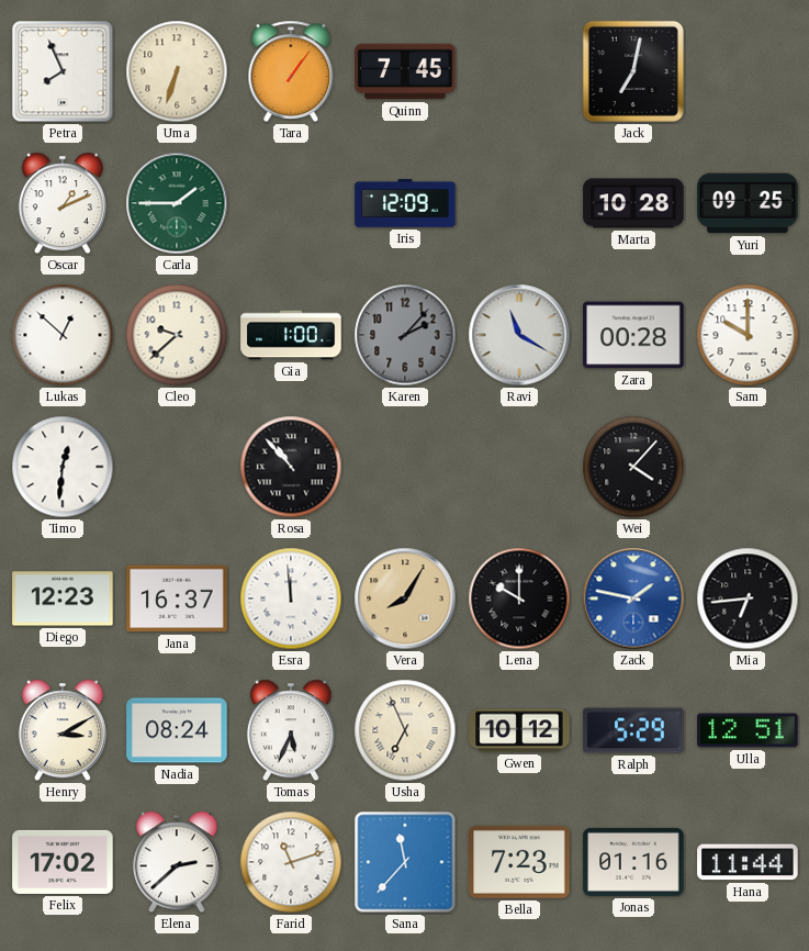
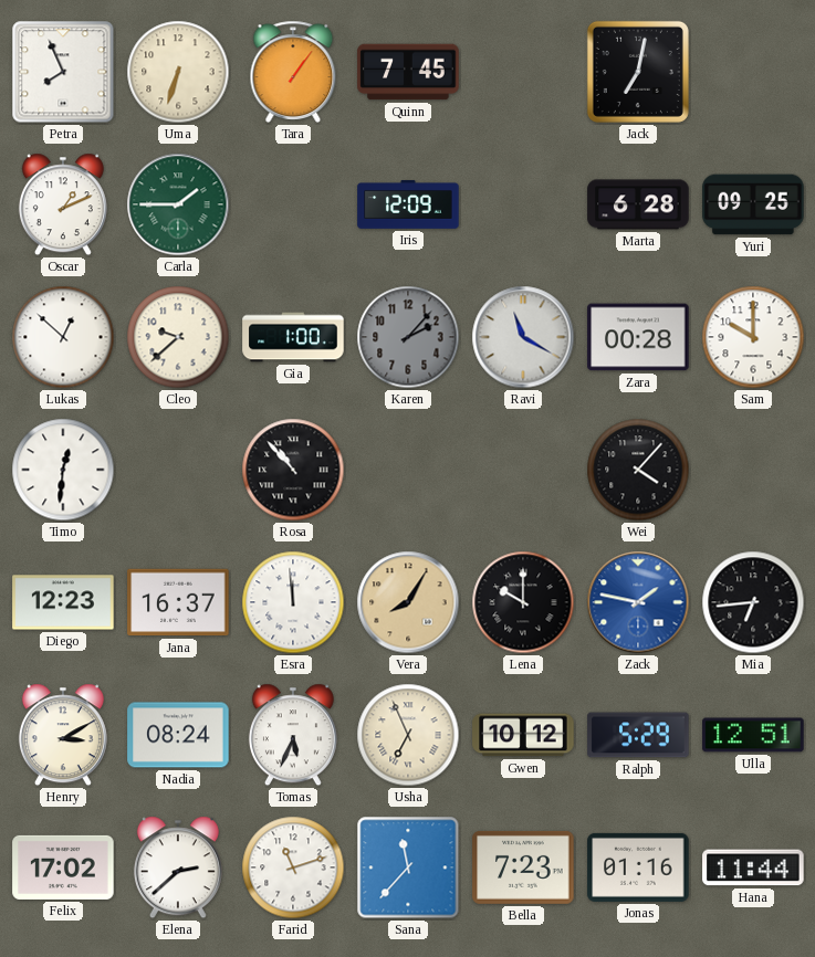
Marta: 10:28 -> 6:28
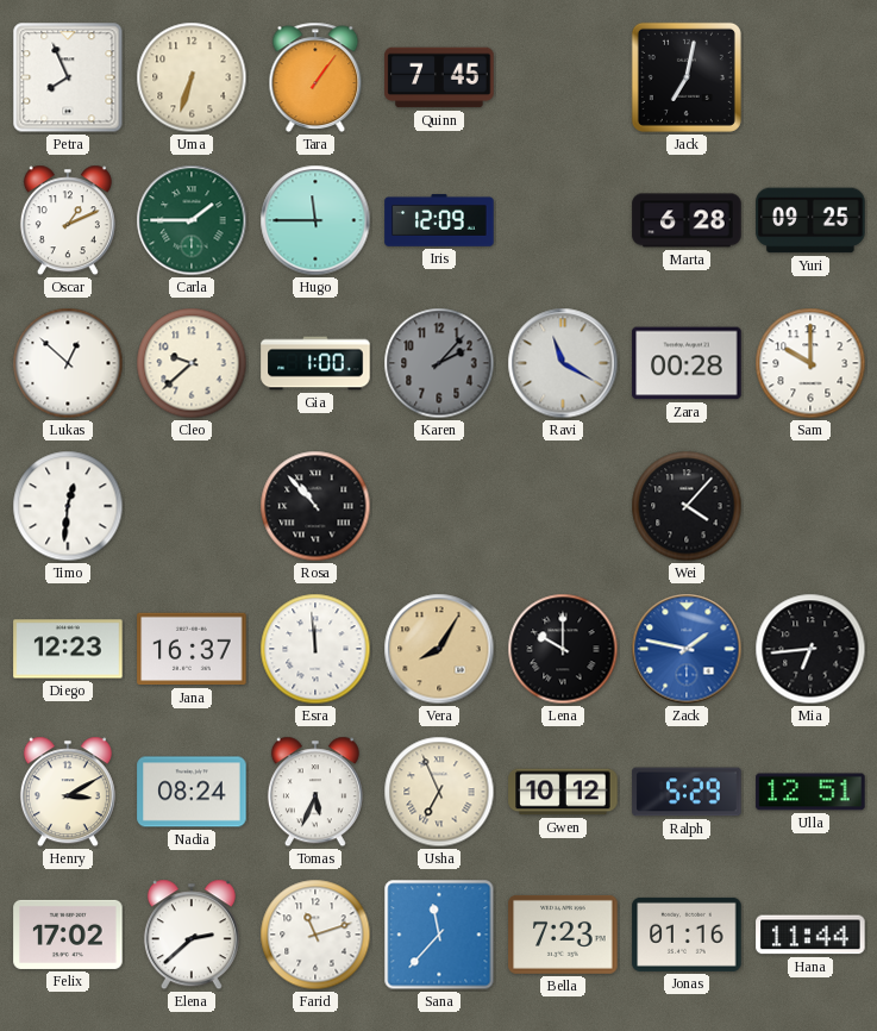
Hugo: none -> 11:45
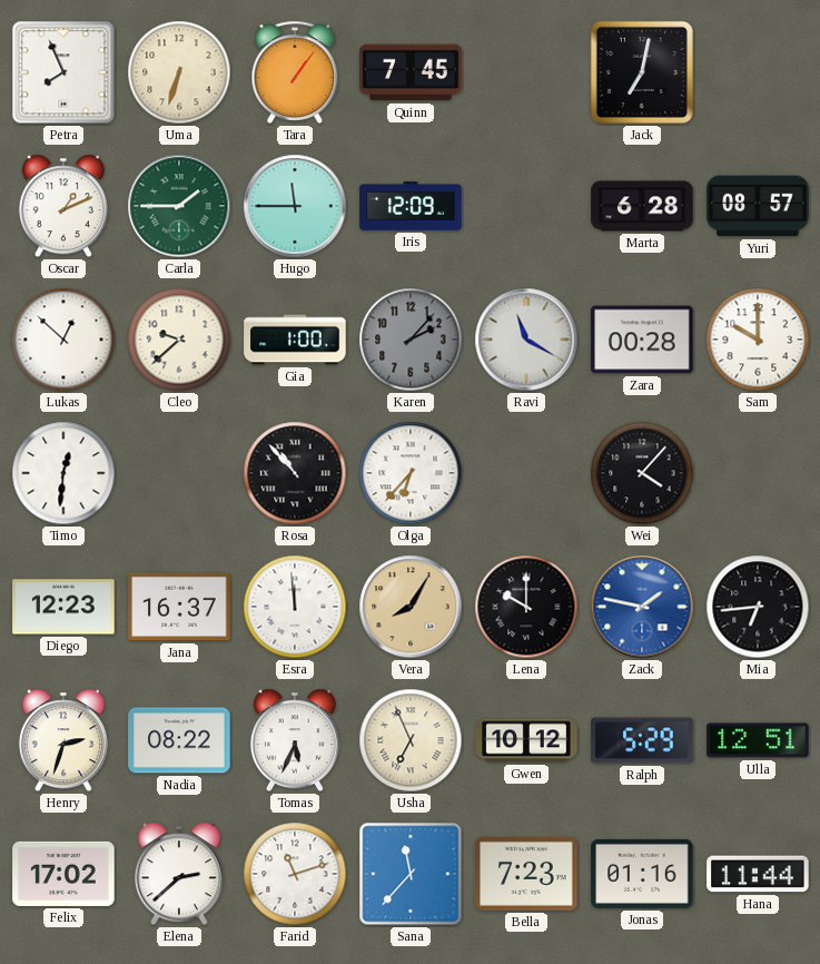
Yuri: 09:25 -> 08:57
Olga: none -> 6:37
Henry: 3:10 -> 2:33
Nadia: 08:24 -> 08:22
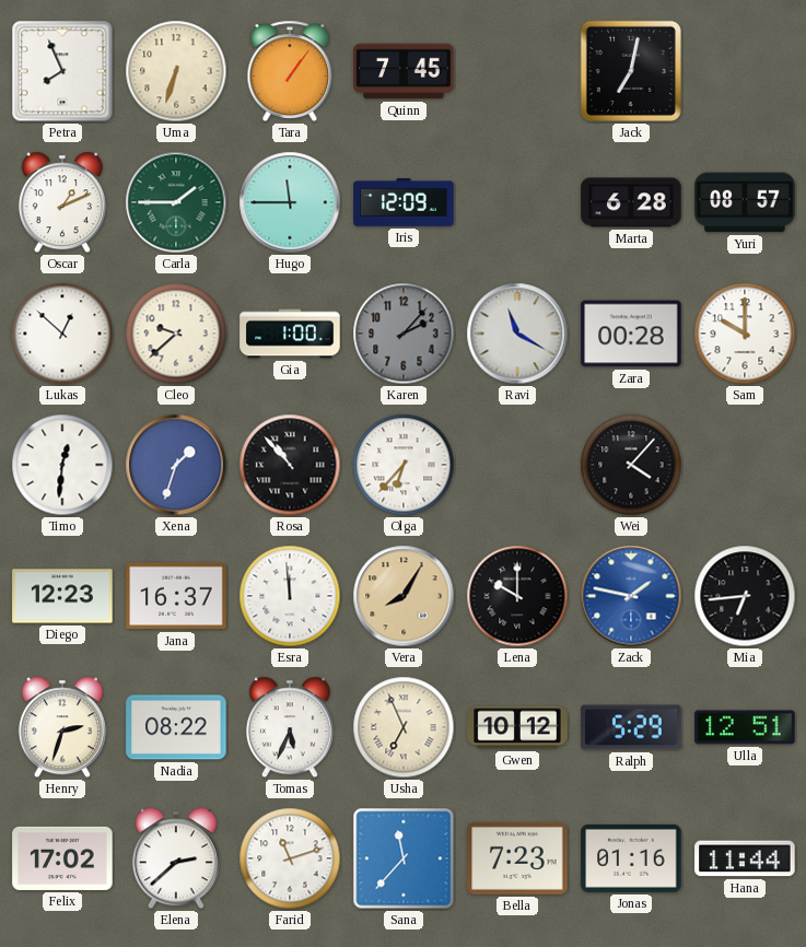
Xena: none -> 1:33
